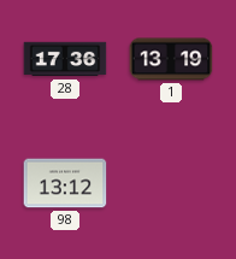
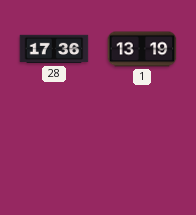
98: 13:12 -> none
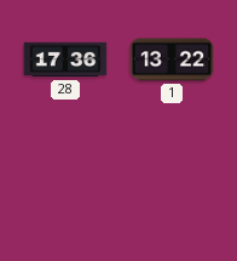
1: 13:19 -> 13:22
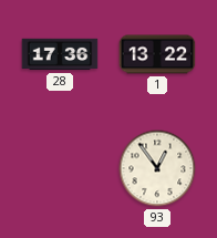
93: none -> 12:54
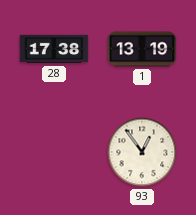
28: 17:36 -> 17:38
1: 13:22 -> 13:19
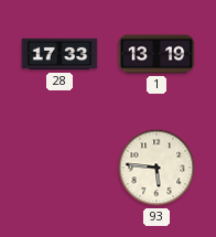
28: 17:38 -> 17:33
93: 12:54 -> 5:46
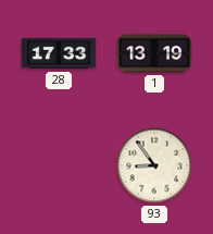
93: 5:46 -> 8:54
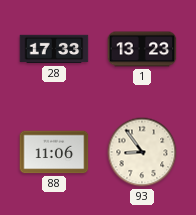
1: 13:19 -> 13:23
88: none -> 11:06
